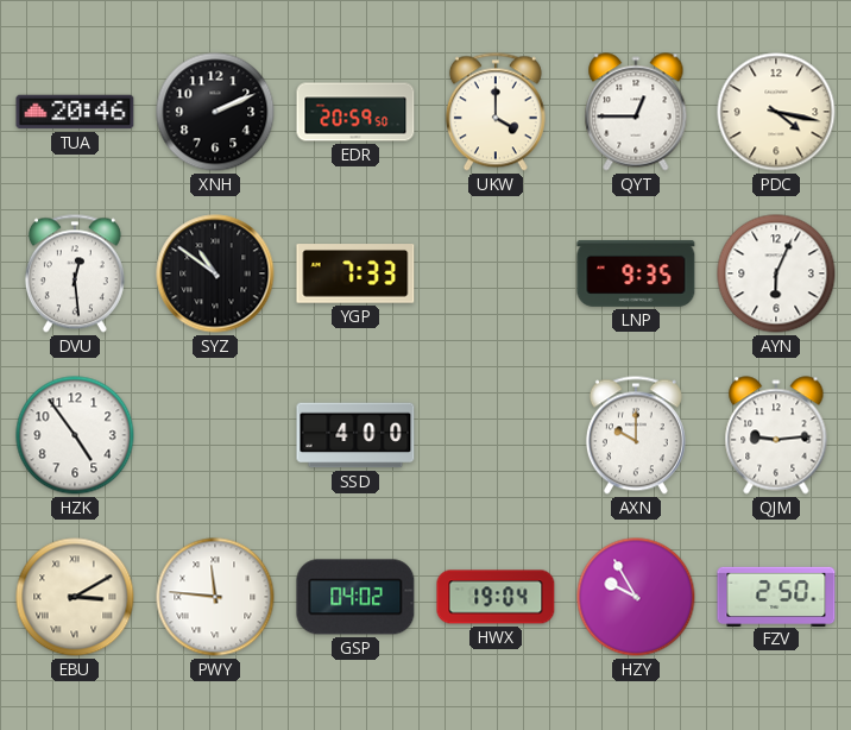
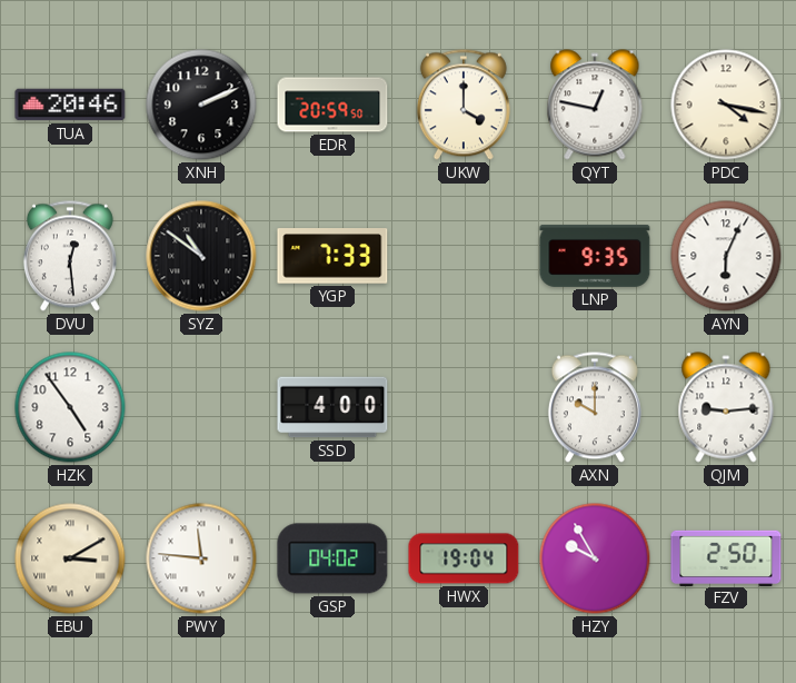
QYT: 12:45 -> 12:47
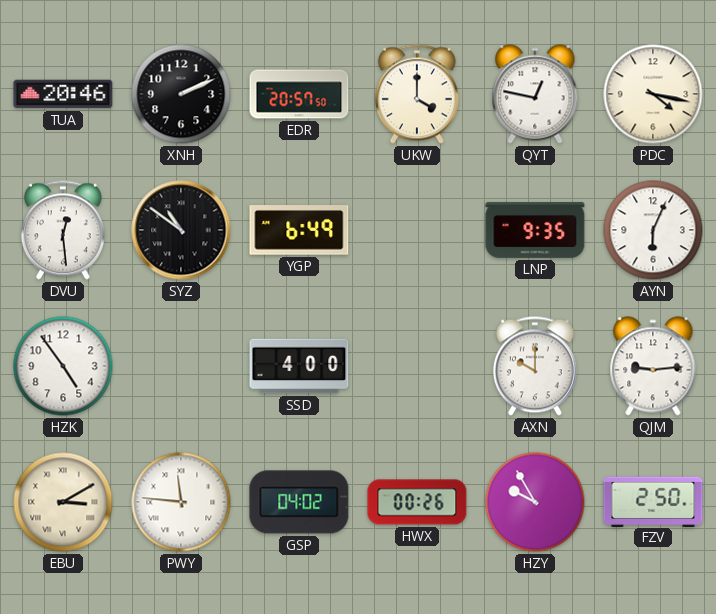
EDR: 20:59 -> 20:57
YGP: 7:33 -> 6:49
HWX: 19:04 -> 00:26
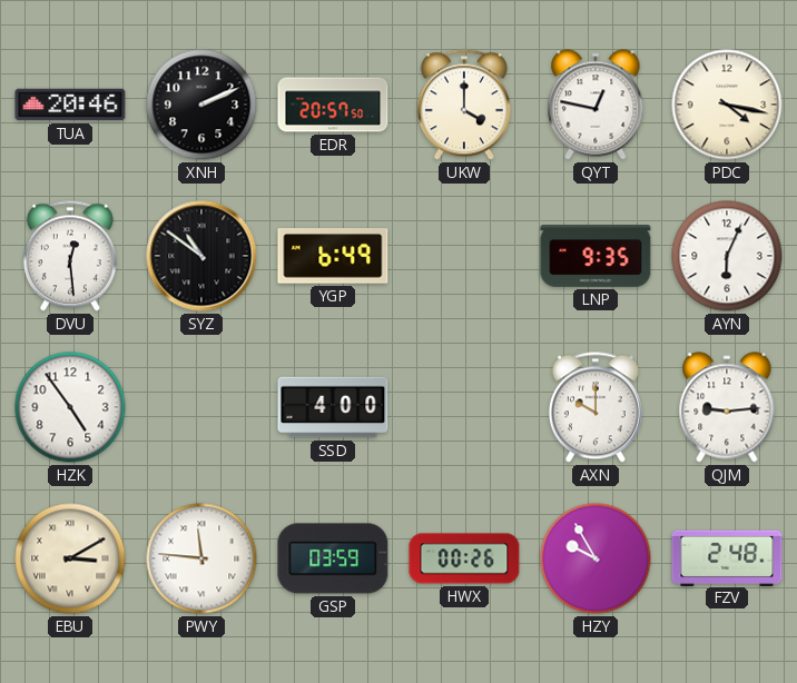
GSP: 04:02 -> 03:59
FZV: 2:50 -> 2:48
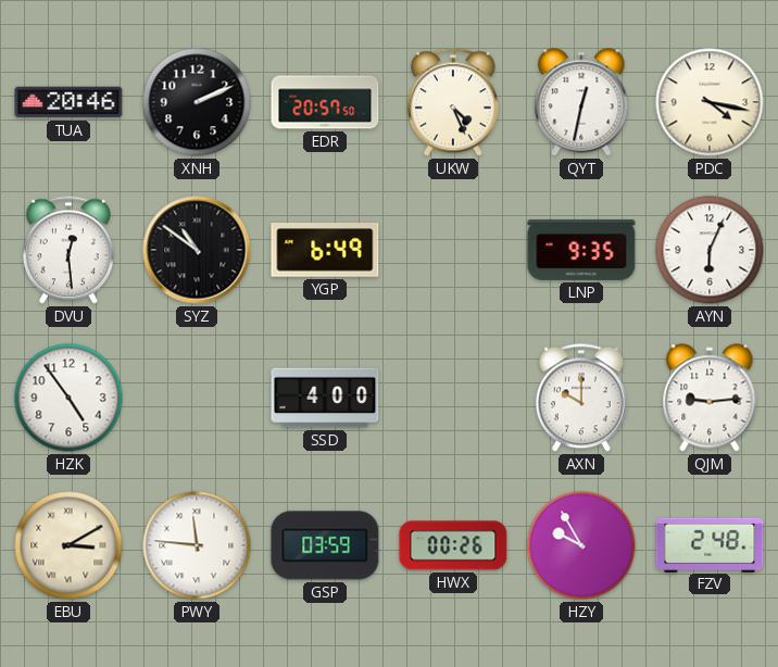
UKW: 4:00 -> 4:26
QYT: 12:47 -> 12:32
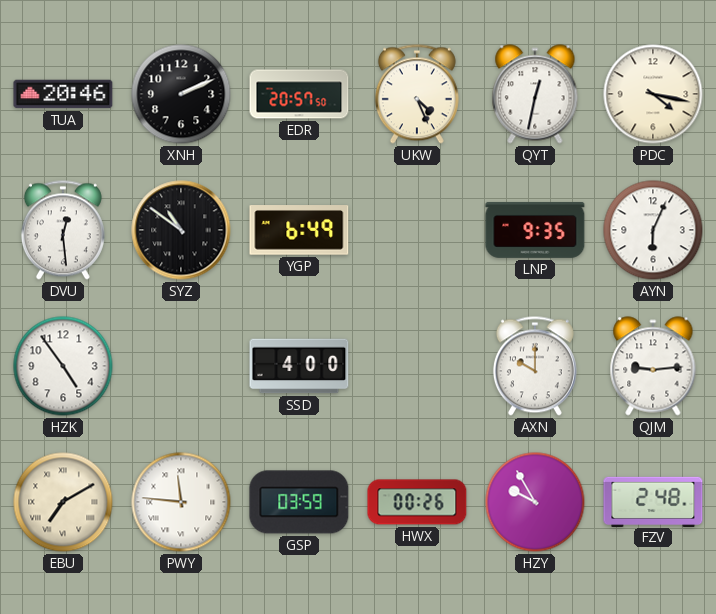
EBU: 3:10 -> 7:10
